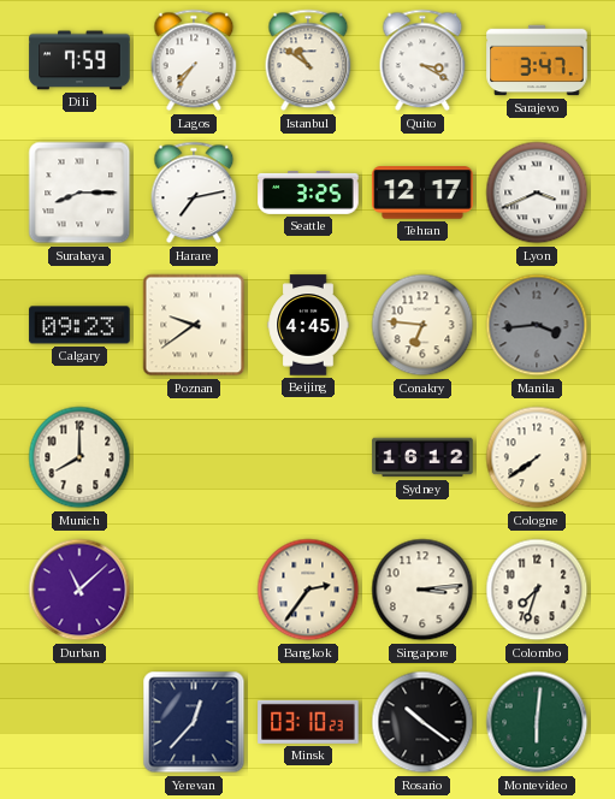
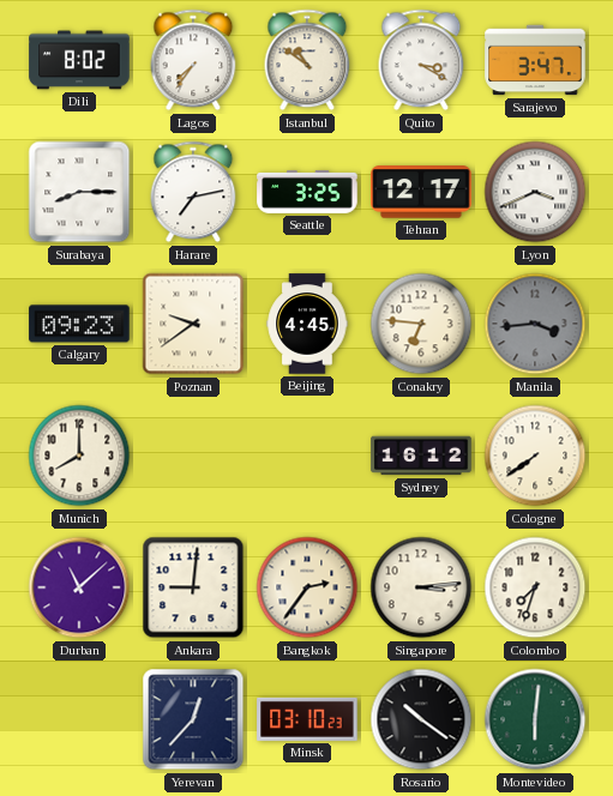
Dili: 7:59 -> 8:02
Ankara: none -> 9:01
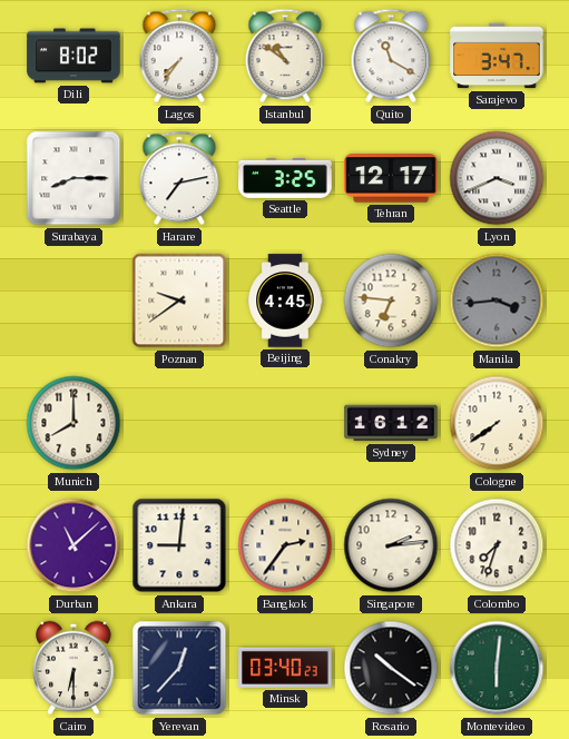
Quito: 3:20 -> 11:20
Calgary: 09:23 -> none
Singapore: 3:14 -> 2:14
Cairo: none -> 6:30
Minsk: 03:10 -> 03:40
